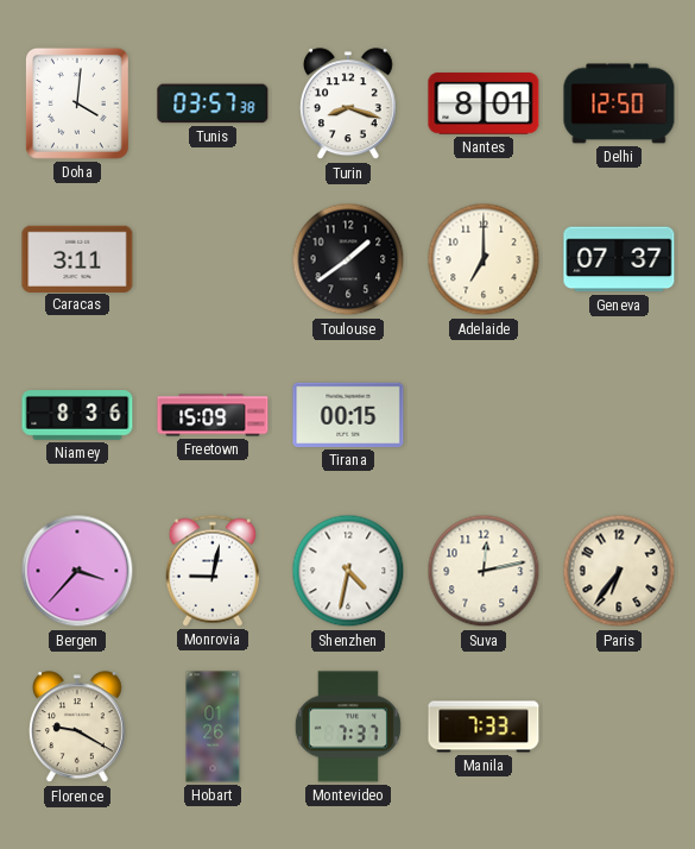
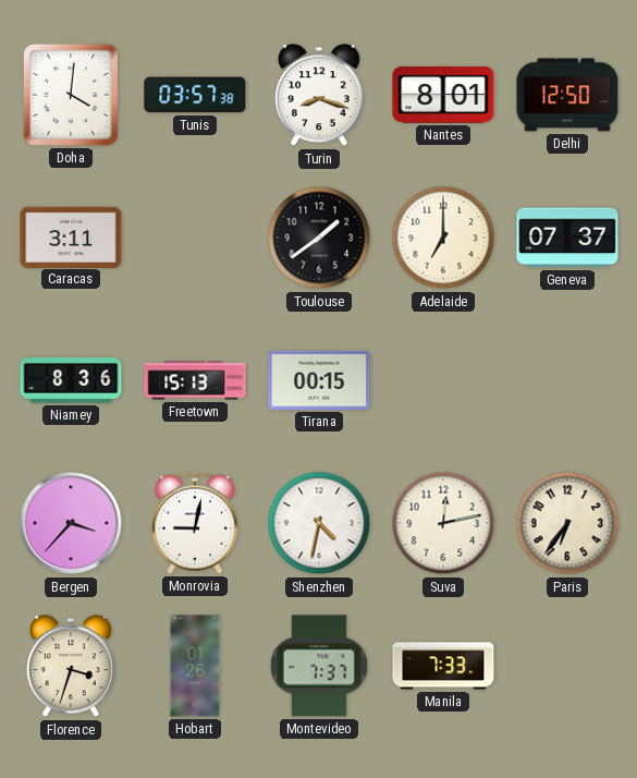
Freetown: 15:09 -> 15:13
Florence: 9:20 -> 3:33
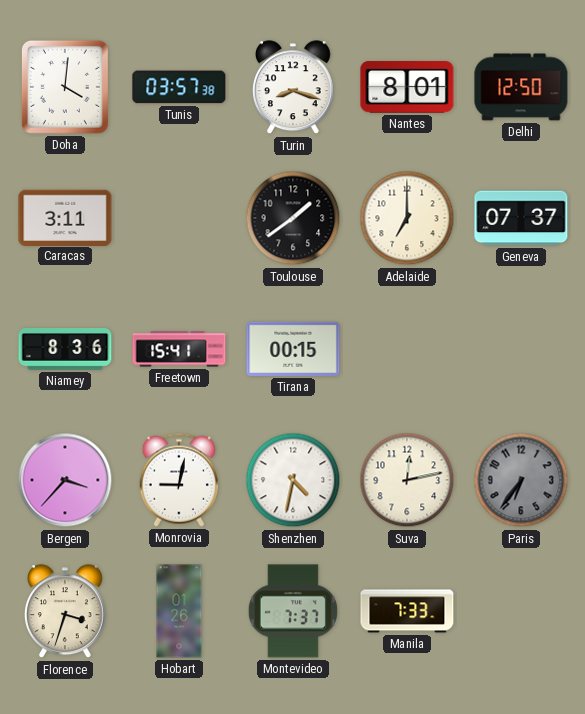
Freetown: 15:13 -> 15:41
Paris dial: cream -> grey
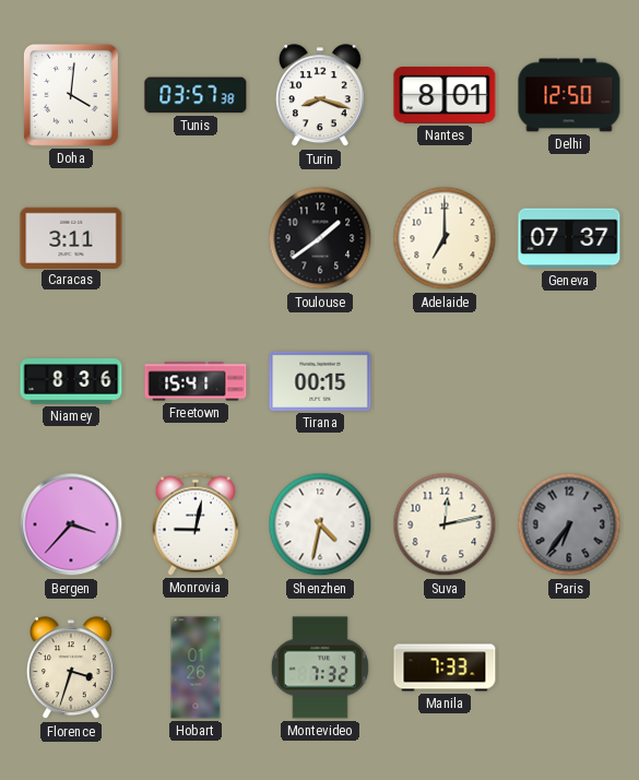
Montevideo: 7:37 -> 7:32
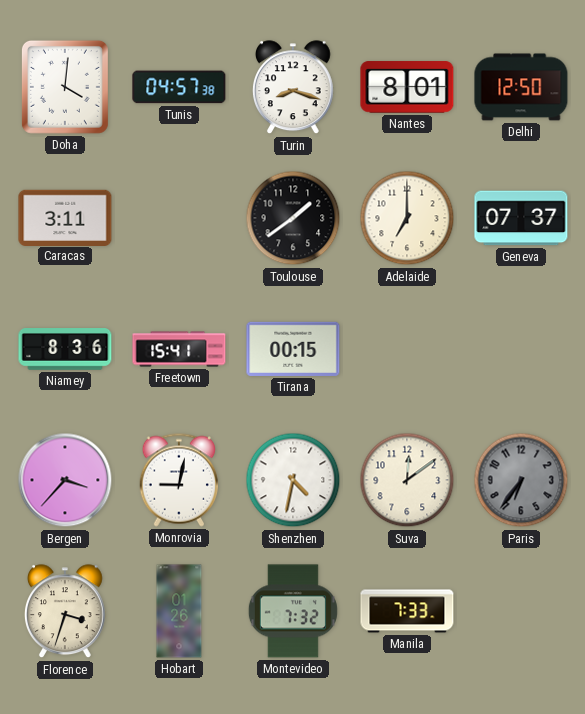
Tunis: 03:57 -> 04:57
Suva: 12:13 -> 12:09
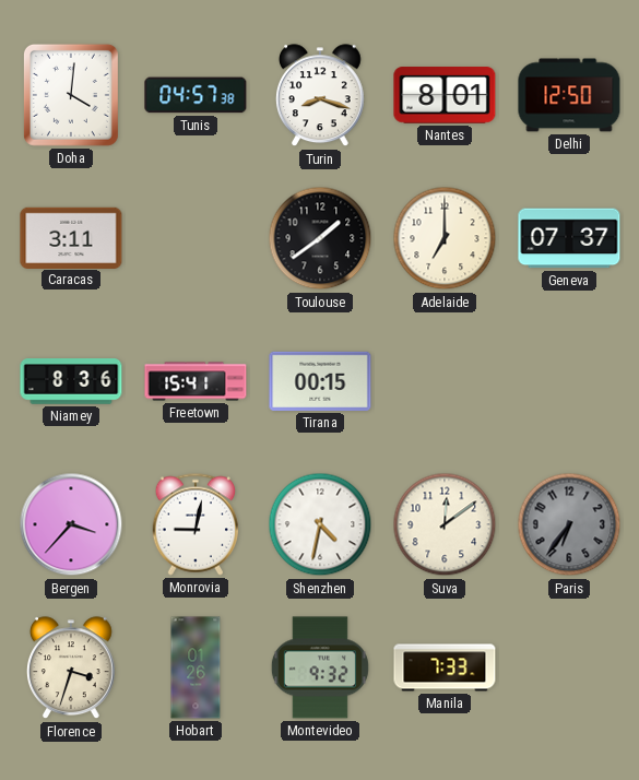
Montevideo: 7:32 -> 9:32
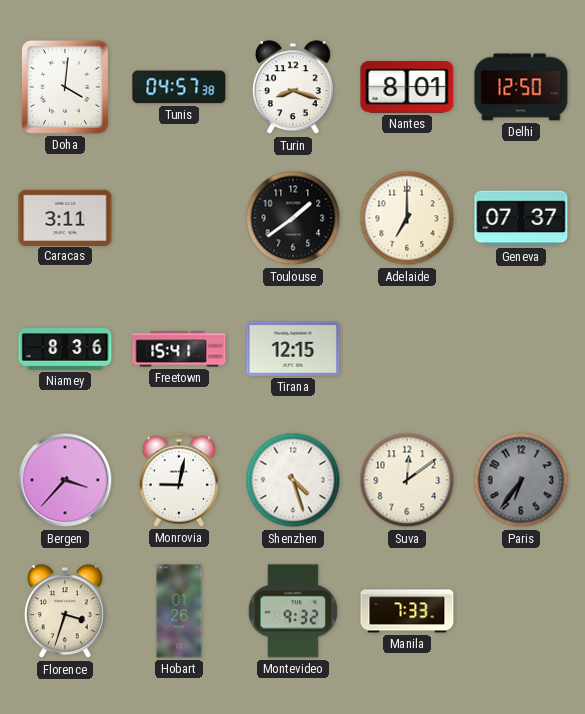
Tirana: 00:15 -> 12:15
Shenzhen: 4:32 -> 4:27
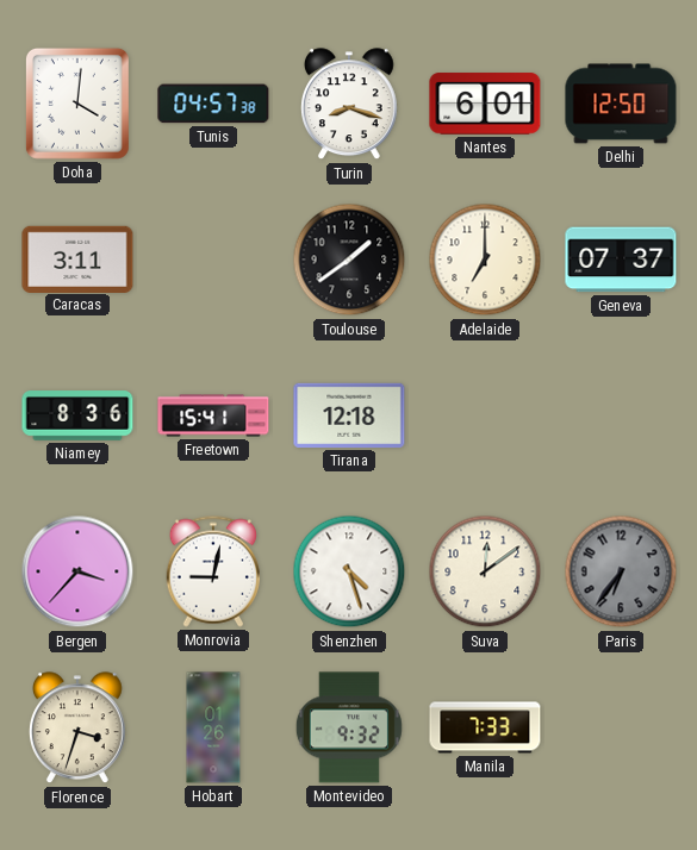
Nantes: 8:01 -> 6:01
Tirana: 12:15 -> 12:18
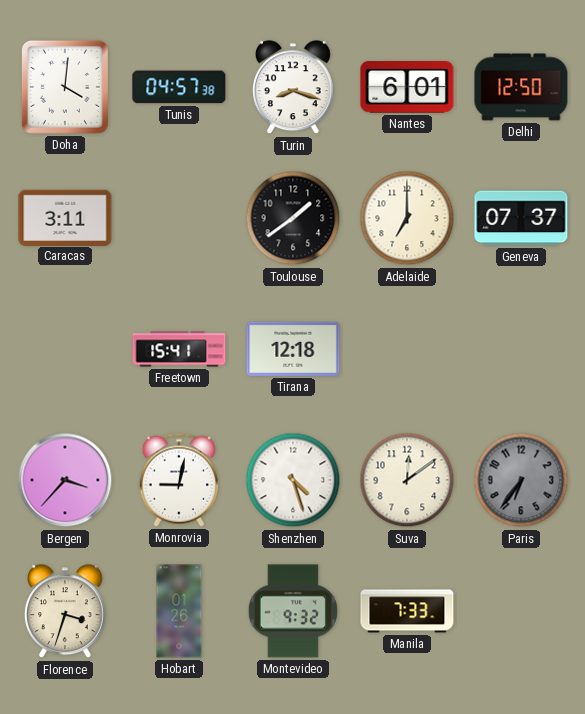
Niamey: 8:36 -> none
